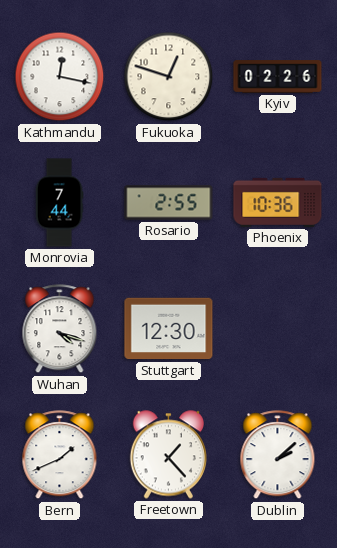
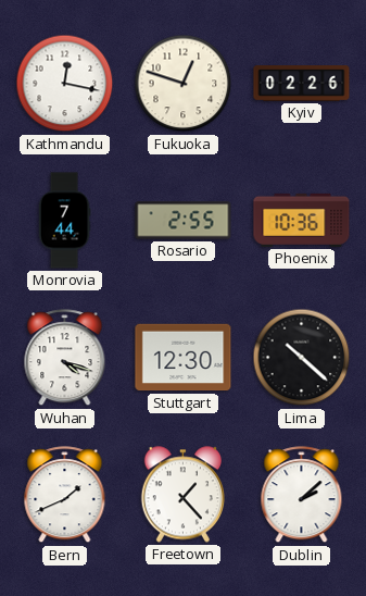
Lima: none -> 10:22
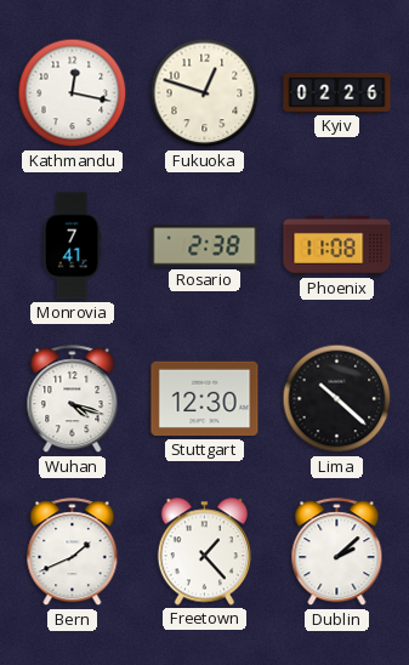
Monrovia: 7:44 -> 7:41
Rosario: 2:55 -> 2:38
Phoenix: 10:36 -> 11:08
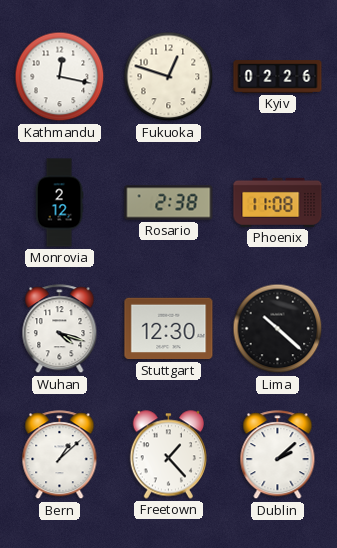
Monrovia: 7:41 -> 2:12
Bern: 1:41 -> 1:08
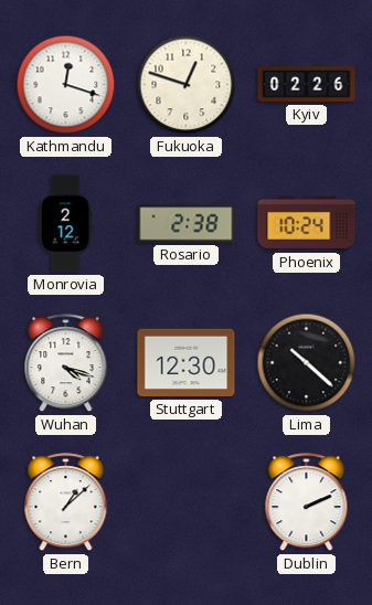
Kathmandu: 12:17 -> 12:18
Phoenix: 11:08 -> 10:24
Freetown: 1:23 -> none
Dublin: 2:08 -> 2:11
